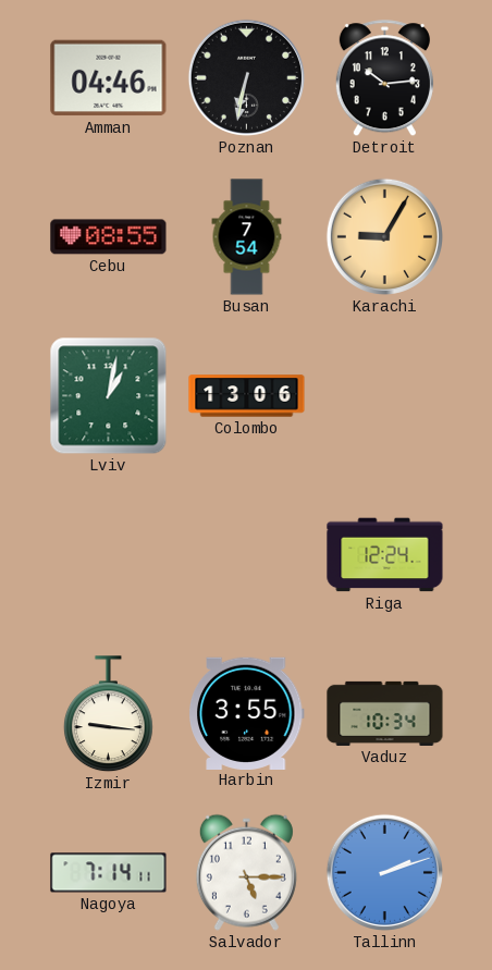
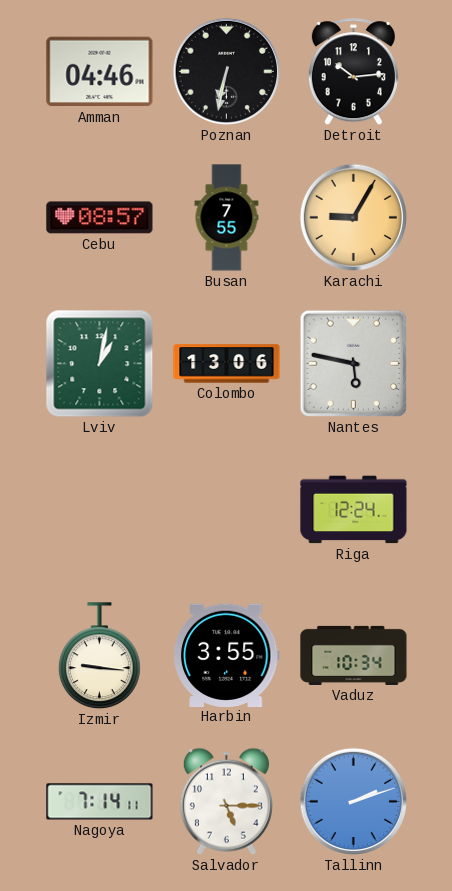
Cebu: 08:55 -> 08:57
Busan: 7:54 -> 7:55
Nantes: none -> 5:47
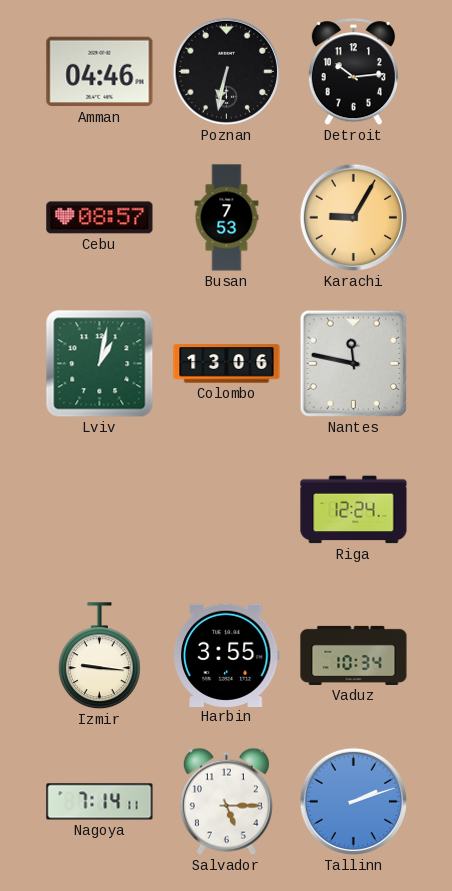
Busan: 7:55 -> 7:53
Nantes: 5:47 -> 11:47
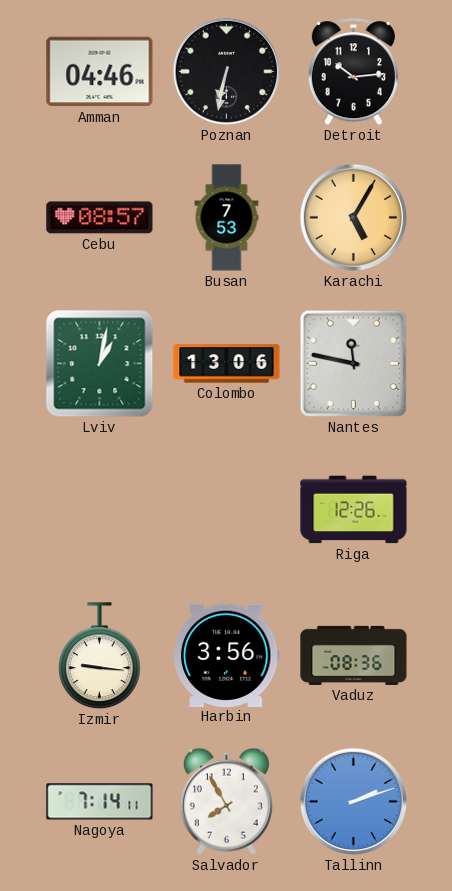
Karachi: 9:05 -> 5:05
Riga: 12:24 -> 12:26
Harbin: 3:55 -> 3:56
Vaduz: 10:34 -> 08:36
Salvador: 5:15 -> 7:55
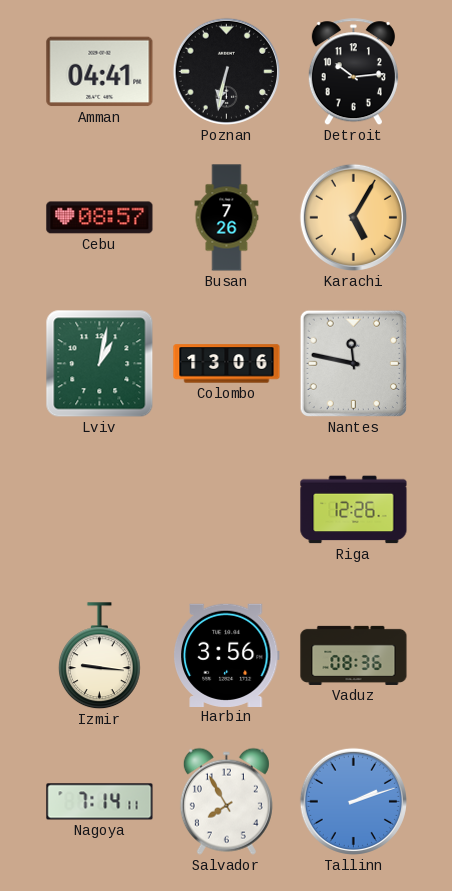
Amman: 04:46 -> 04:41
Busan: 7:53 -> 7:26
